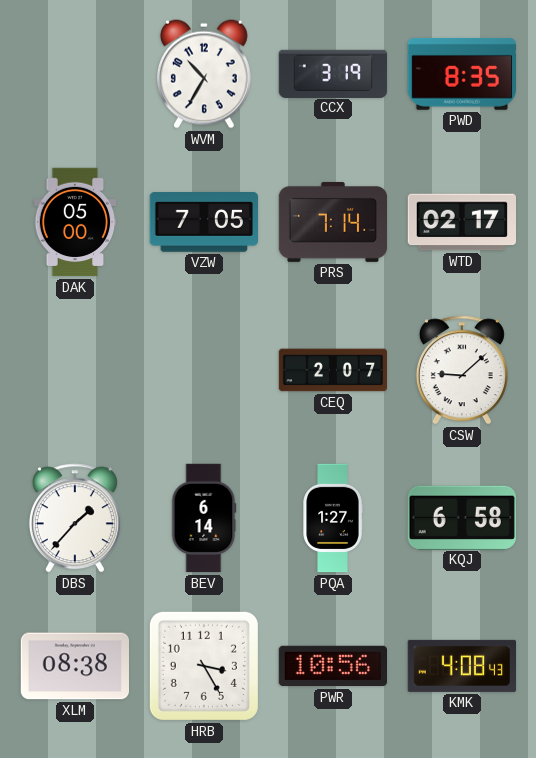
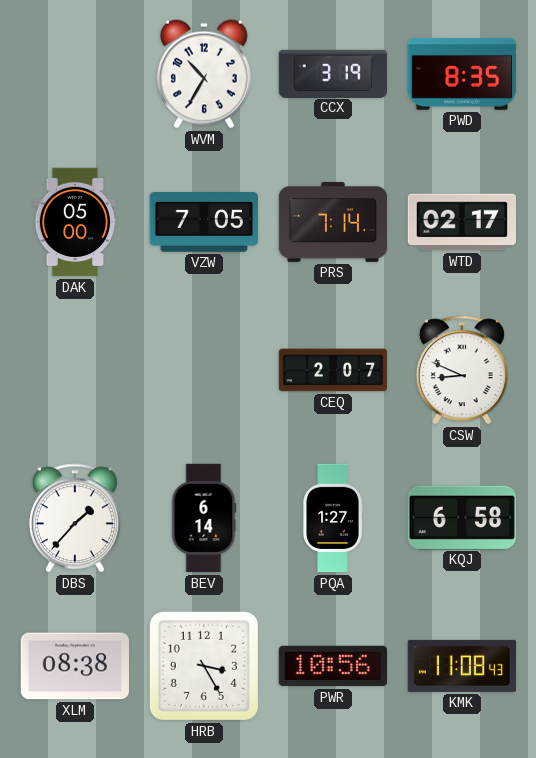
CSW: 9:08 -> 8:49
KMK: 4:08 -> 11:08
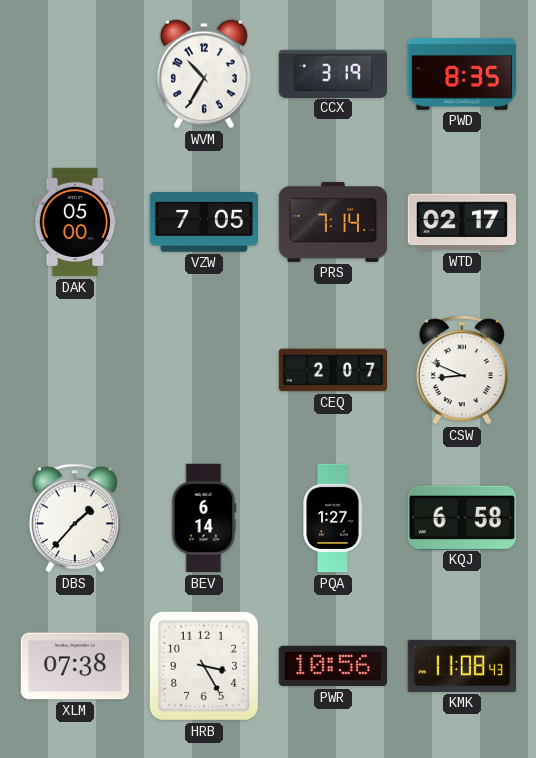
XLM: 08:38 -> 07:38
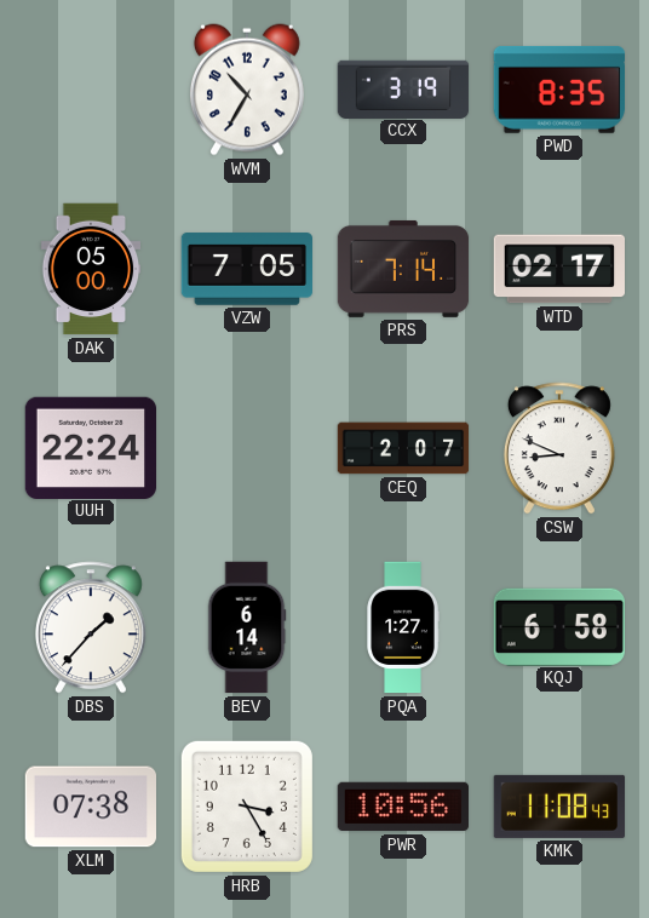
UUH: none -> 22:24
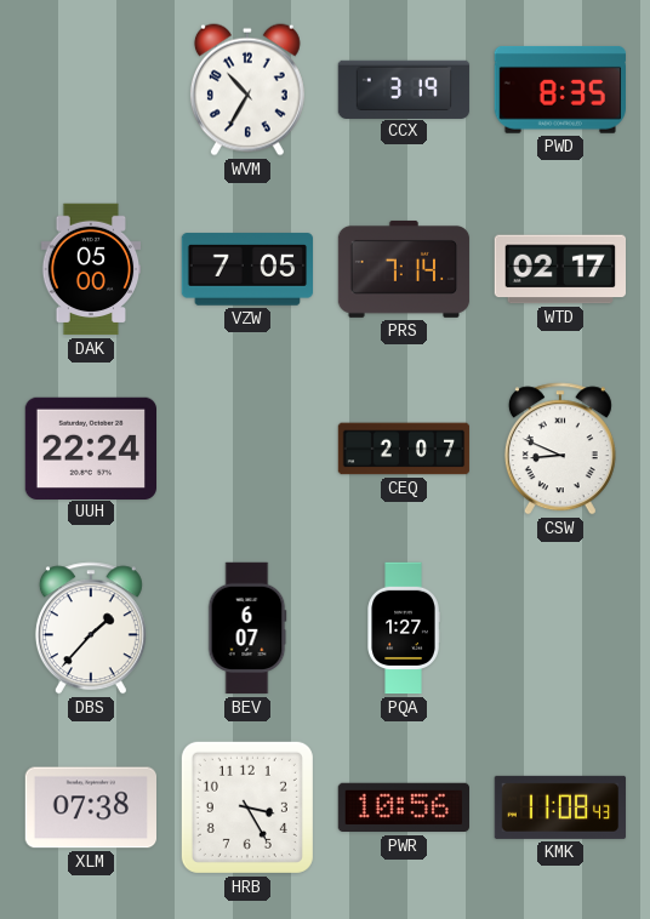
BEV: 6:14 -> 6:07
KQJ: 6:58 -> none
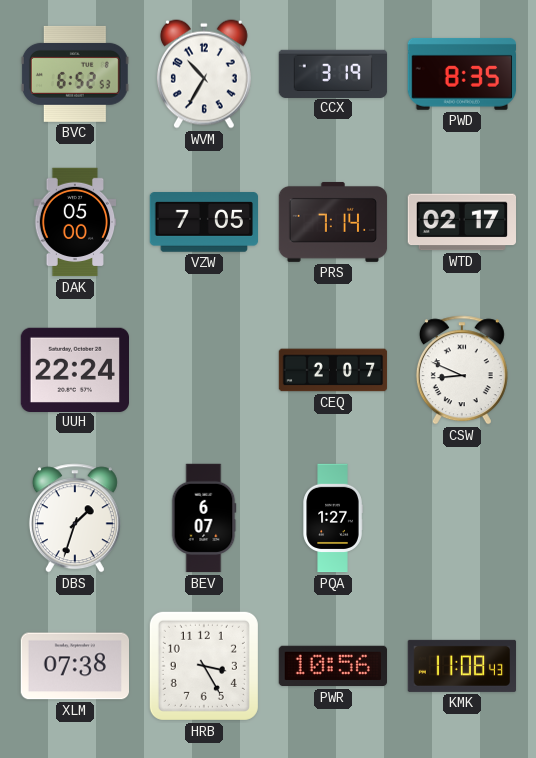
BVC: none -> 6:52
DBS: 1:37 -> 1:33
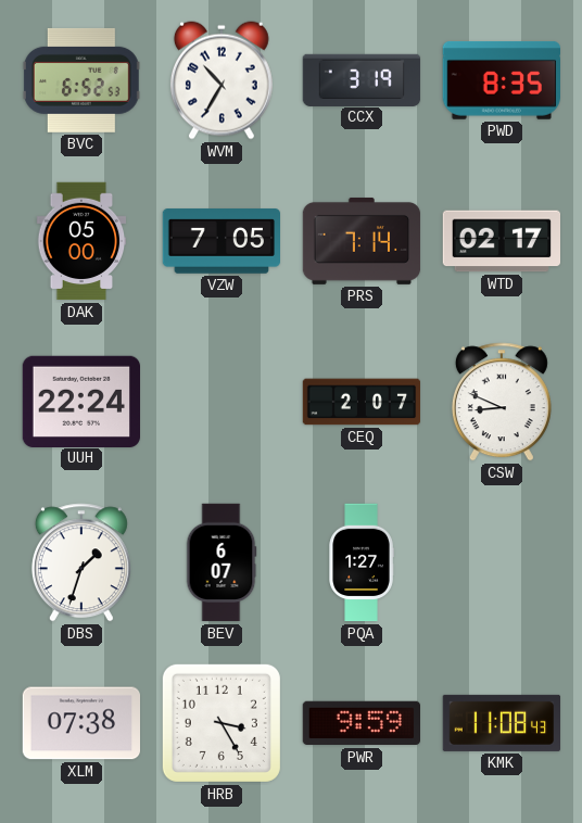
PWR: 10:56 -> 9:59
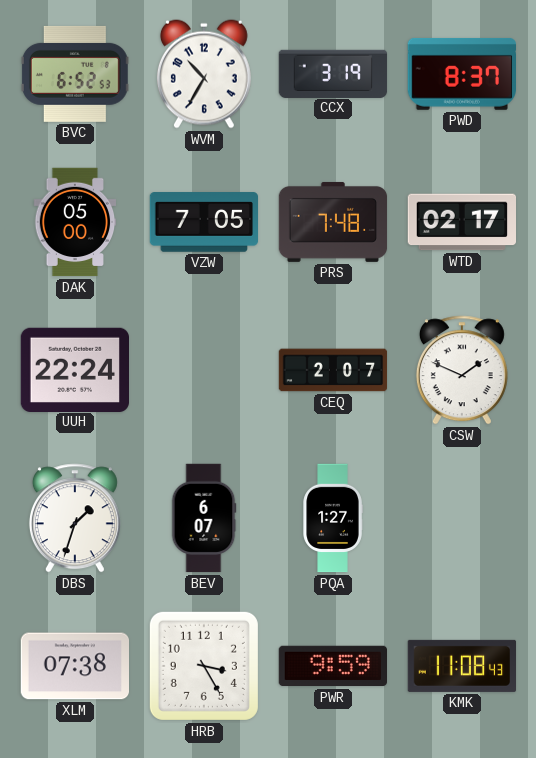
PWD: 8:35 -> 8:37
PRS: 7:14 -> 7:48
CSW: 8:49 -> 1:49
